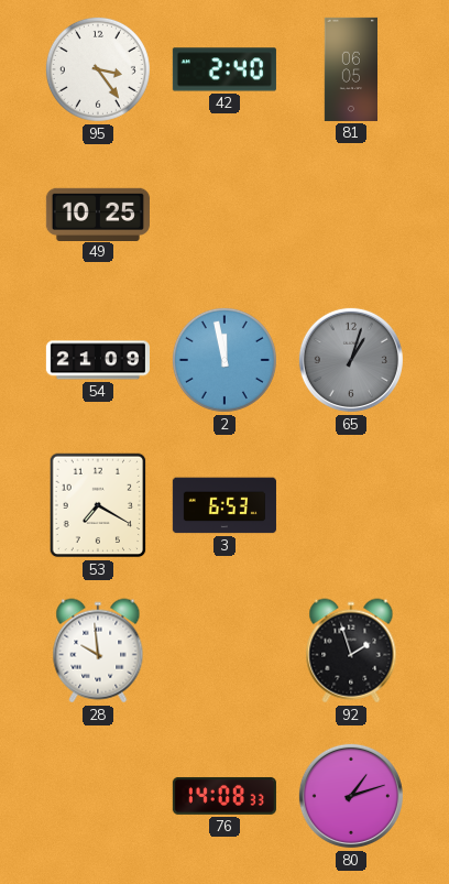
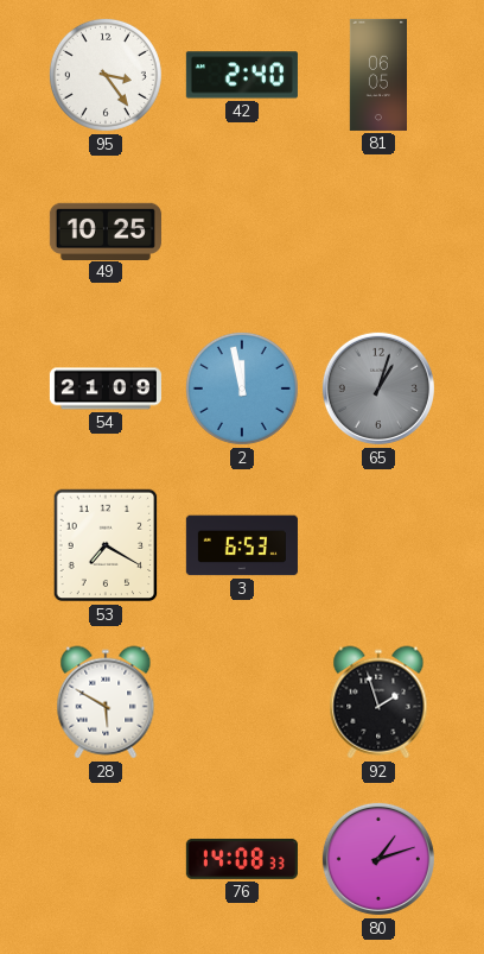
28: 9:59 -> 5:50
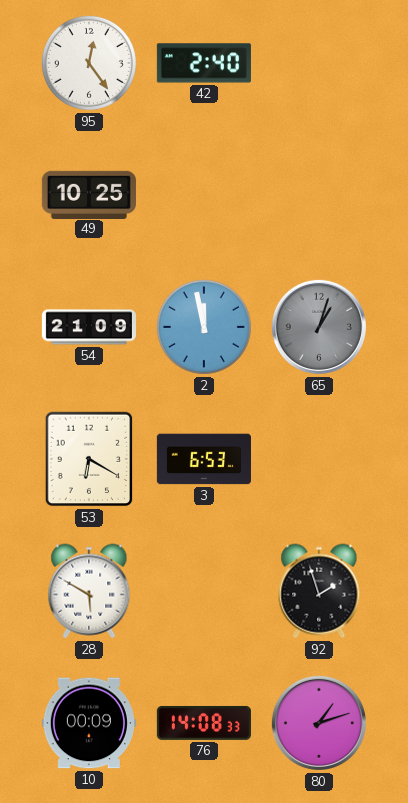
95: 3:24 -> 12:24
81: 06:05 -> none
53: 7:20 -> 6:20
10: none -> 00:09
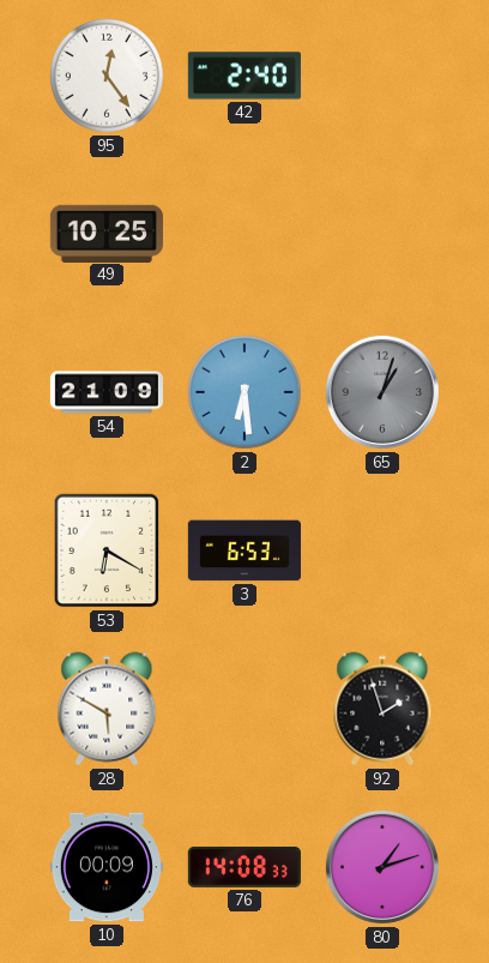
2: 11:58 -> 6:29
